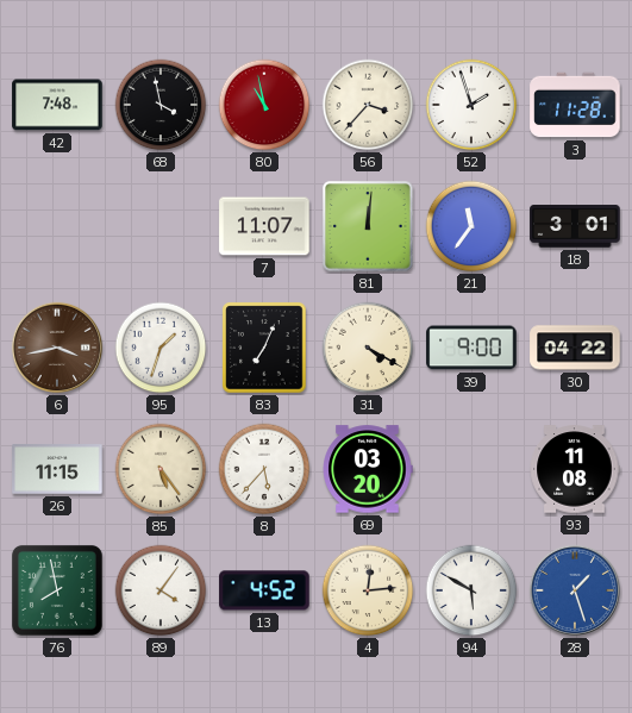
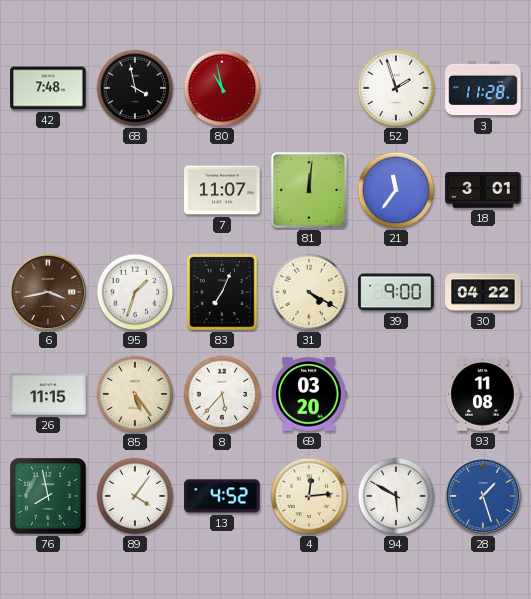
56: 3:37 -> none
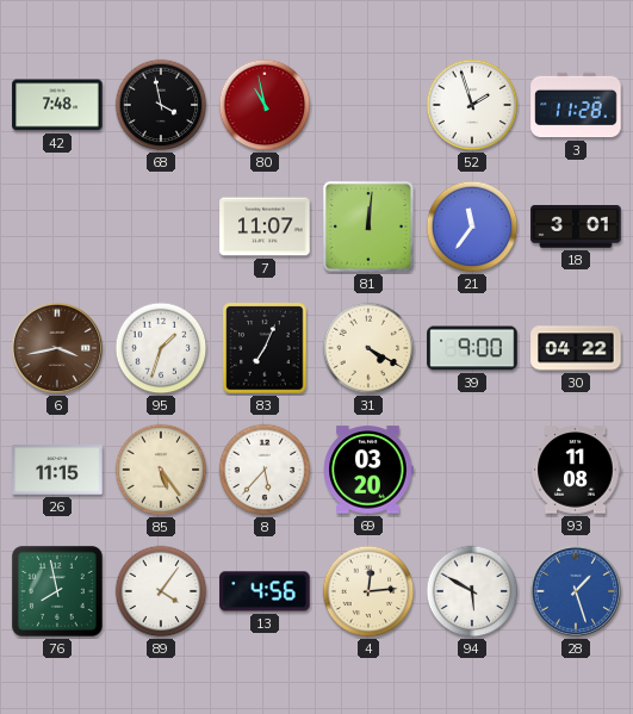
13: 4:52 -> 4:56
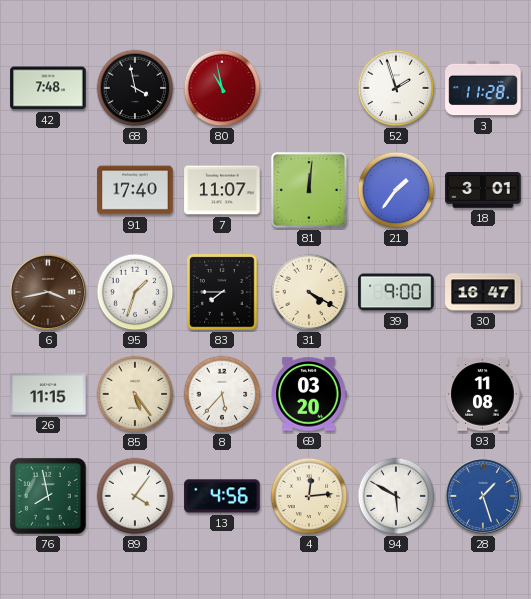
91: none -> 17:40
21: 11:36 -> 1:36
83: 7:04 -> 7:45
30: 04:22 -> 16:47
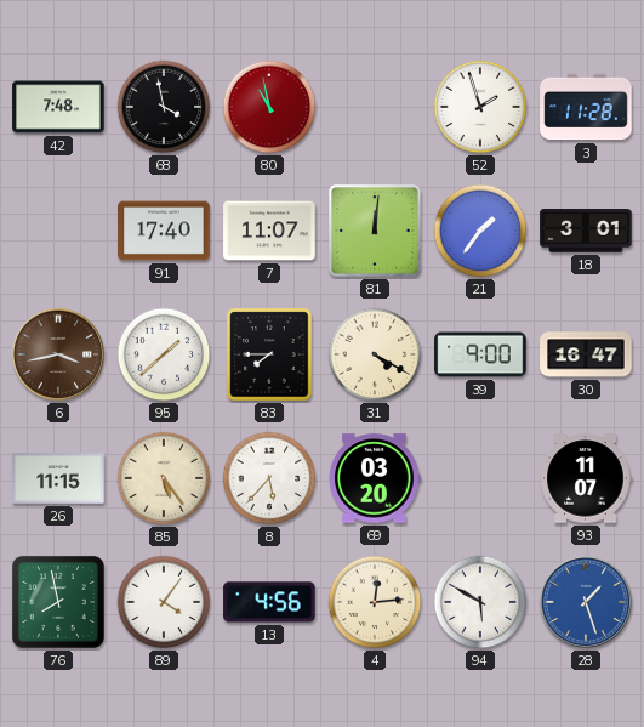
95: 1:33 -> 1:38
93: 11:08 -> 11:07
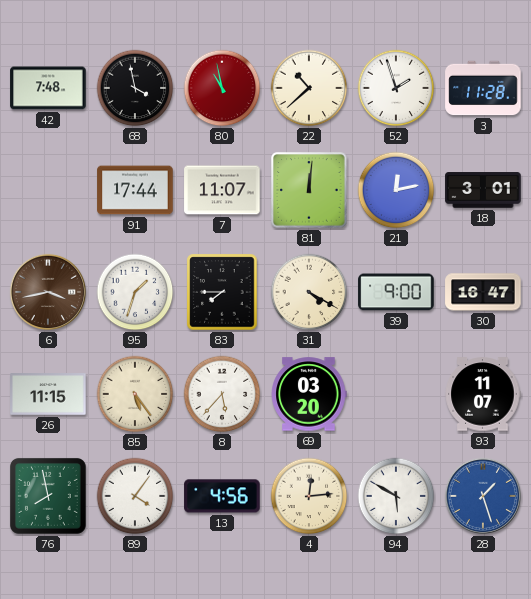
22: none -> 10:38
91: 17:40 -> 17:44
21: 1:36 -> 12:13
95: 1:38 -> 1:33
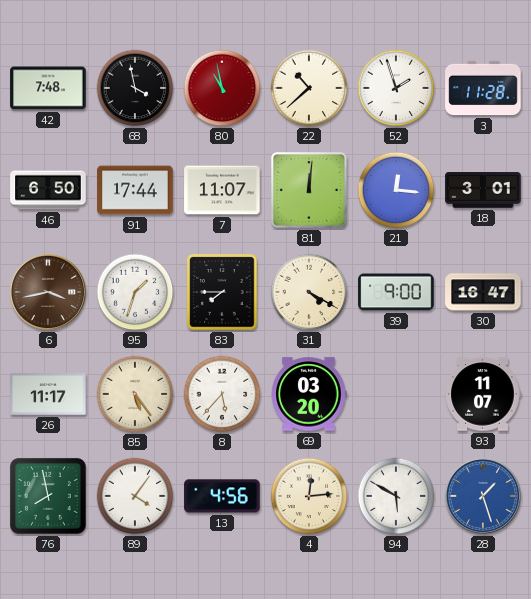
46: none -> 6:50
21: 12:13 -> 12:16
26: 11:15 -> 11:17
